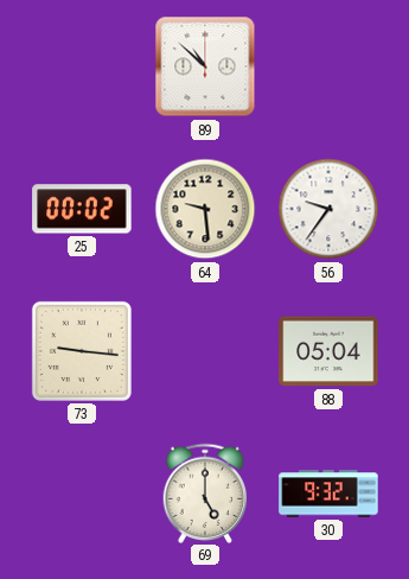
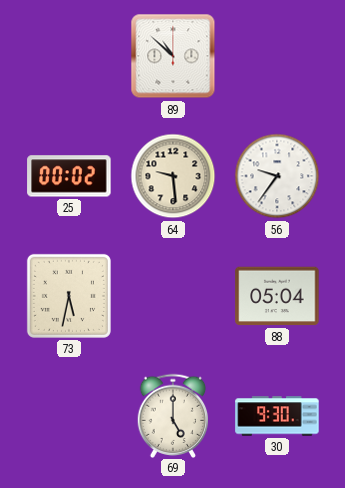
73: 9:16 -> 5:32
30: 9:32 -> 9:30
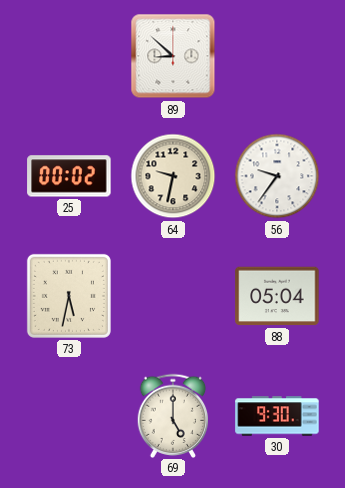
89: 10:52 -> 8:52
64: 9:29 -> 9:32
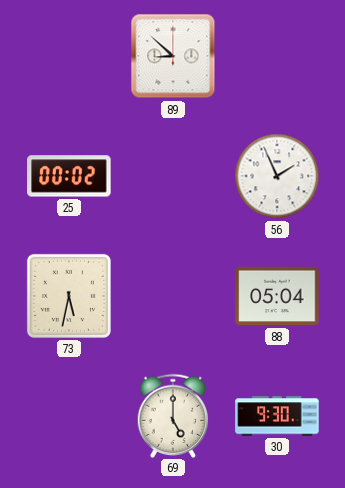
64: 9:32 -> none
56: 9:36 -> 1:56
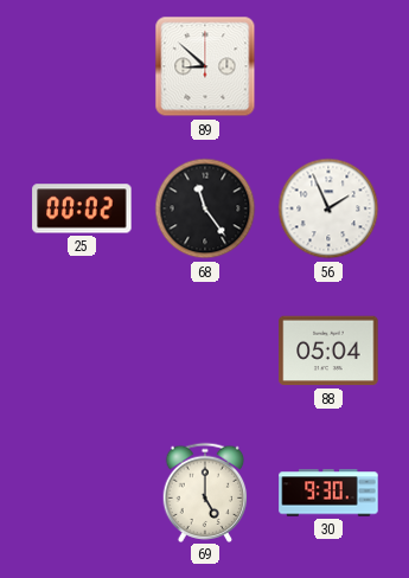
68: none -> 11:24
73: 5:32 -> none
